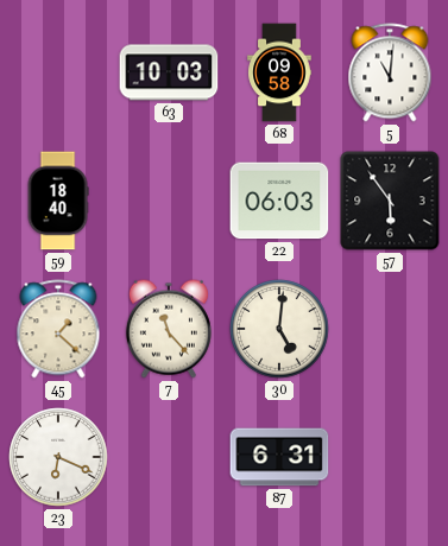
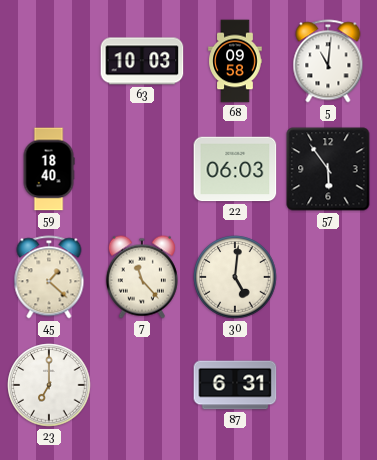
23: 6:19 -> 7:00
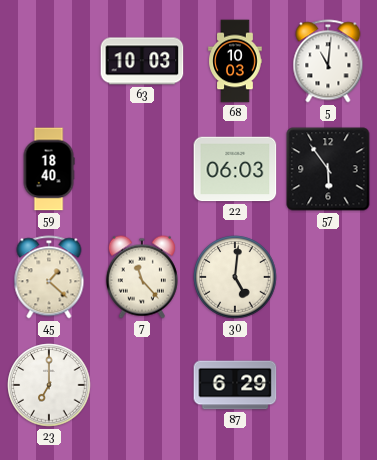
68: 09:58 -> 10:03
87: 6:31 -> 6:29
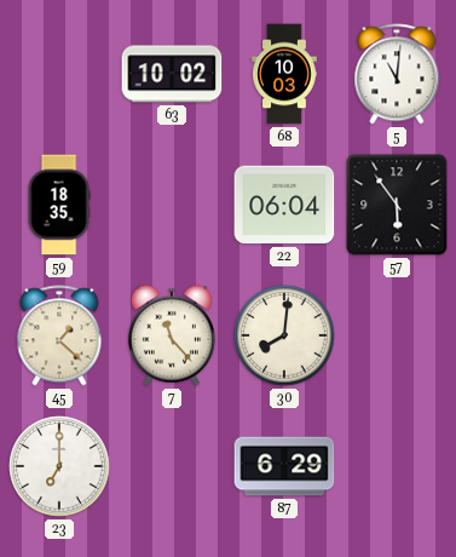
63: 10:03 -> 10:02
59: 18:40 -> 18:35
22: 06:03 -> 06:04
30: 5:01 -> 8:01
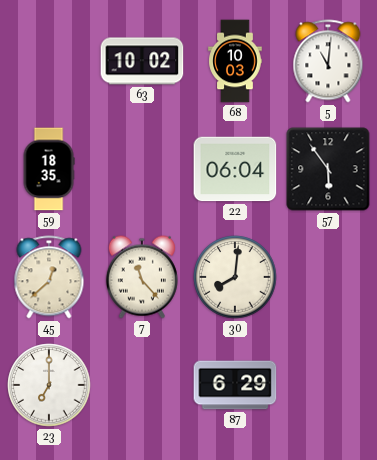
45: 1:22 -> 12:38
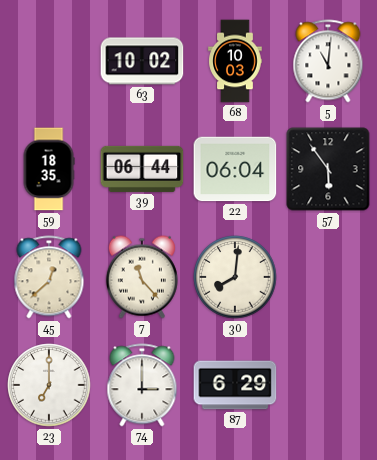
39: none -> 06:44
74: none -> 3:00
